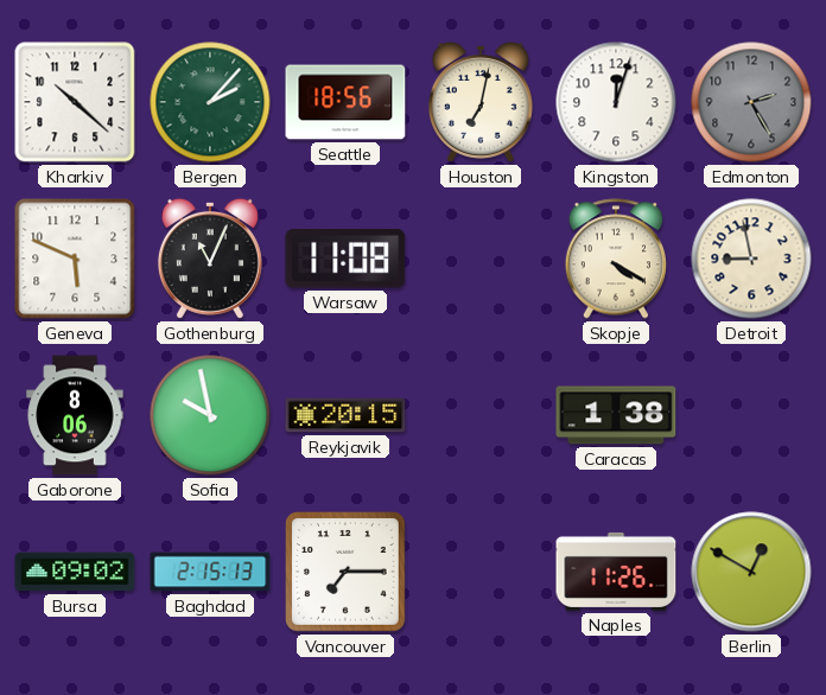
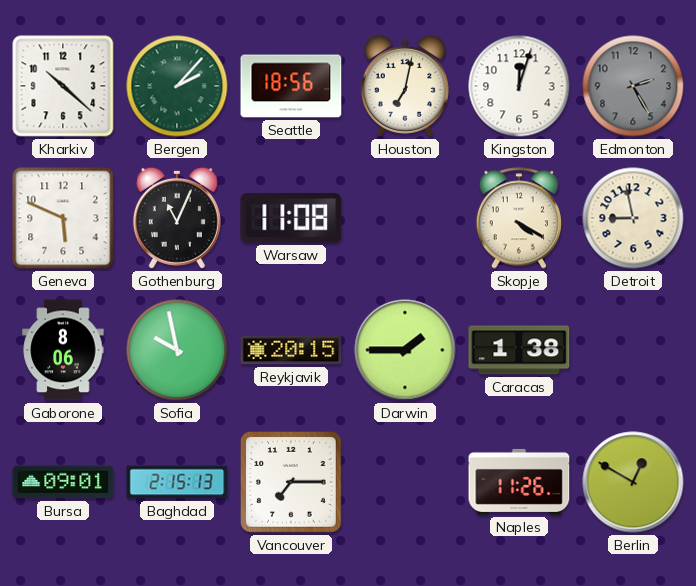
Darwin: none -> 1:45
Bursa: 09:02 -> 09:01
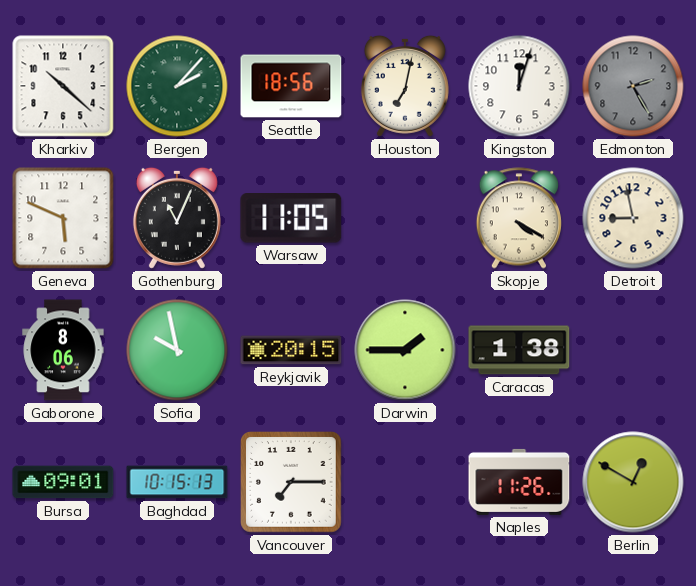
Warsaw: 11:08 -> 11:05
Baghdad: 2:15 -> 10:15
